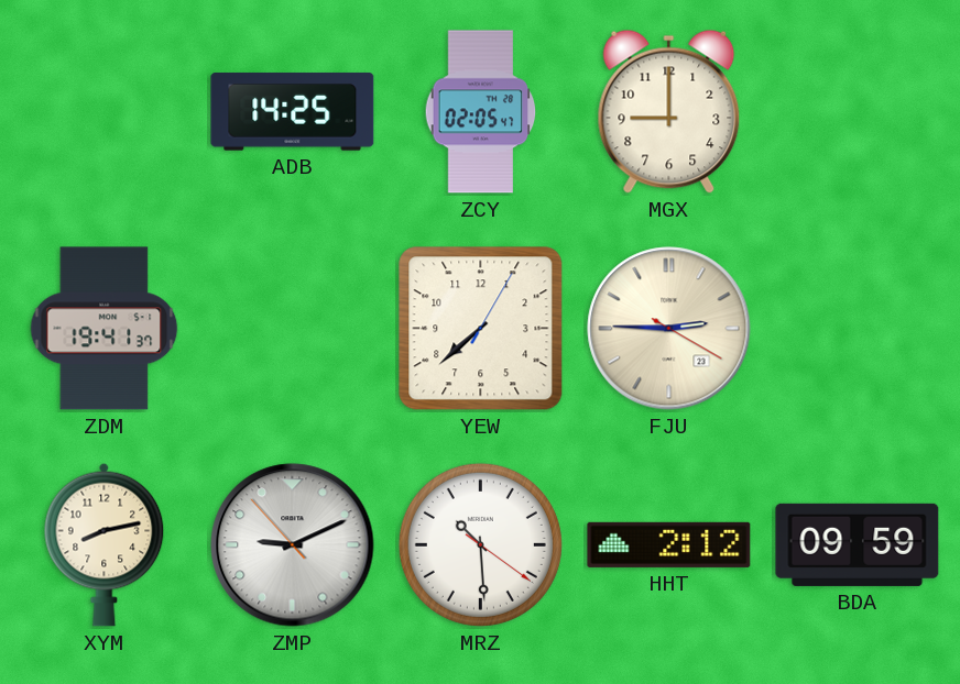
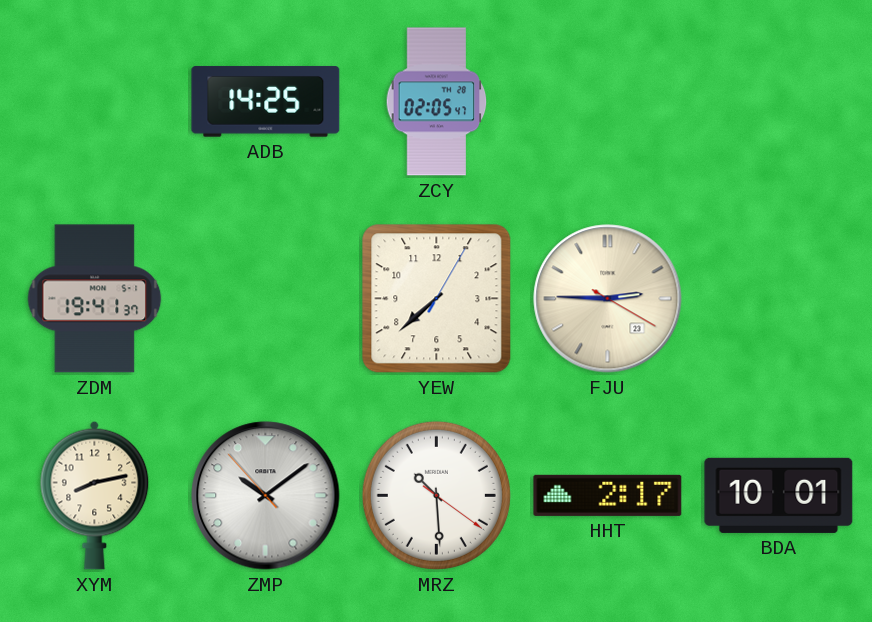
MGX: 9:00 -> none
ZMP: 9:10 -> 10:08
HHT: 2:12 -> 2:17
BDA: 09:59 -> 10:01
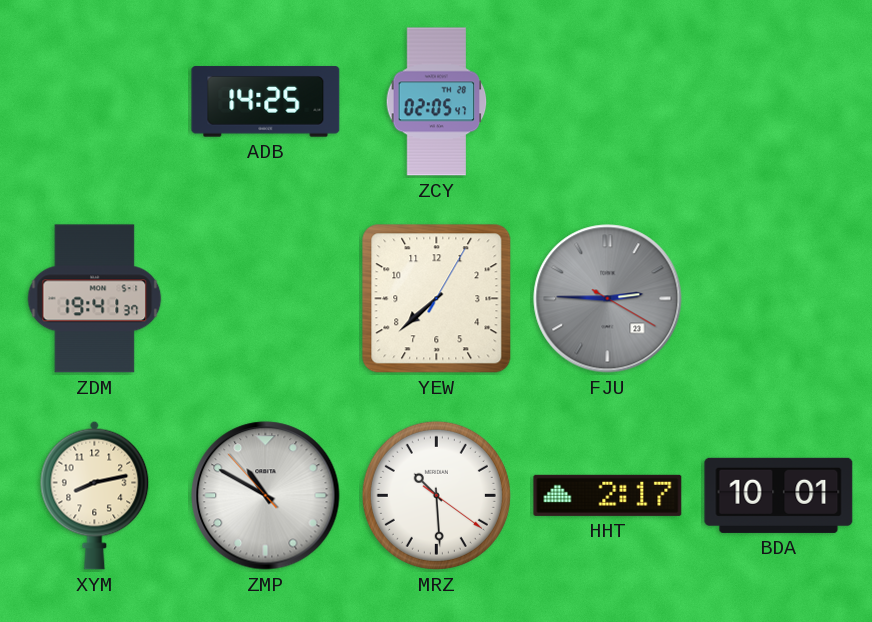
FJU dial: cream -> grey
ZMP: 10:08 -> 10:49
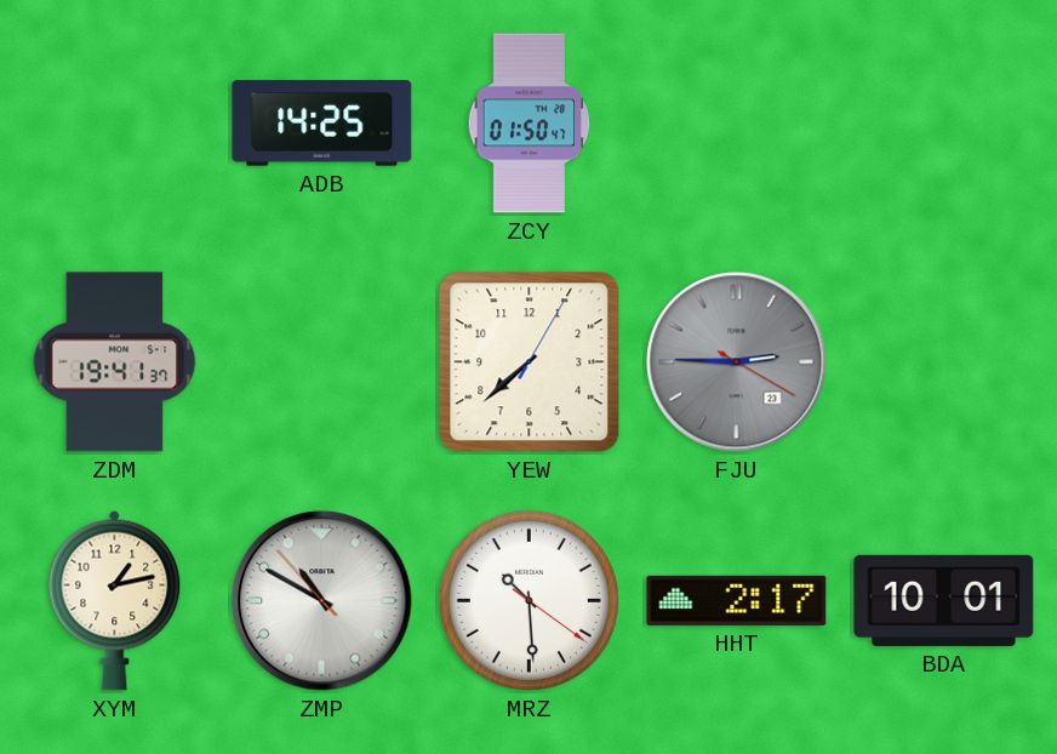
ZCY: 02:05 -> 01:50
XYM: 8:13 -> 1:13
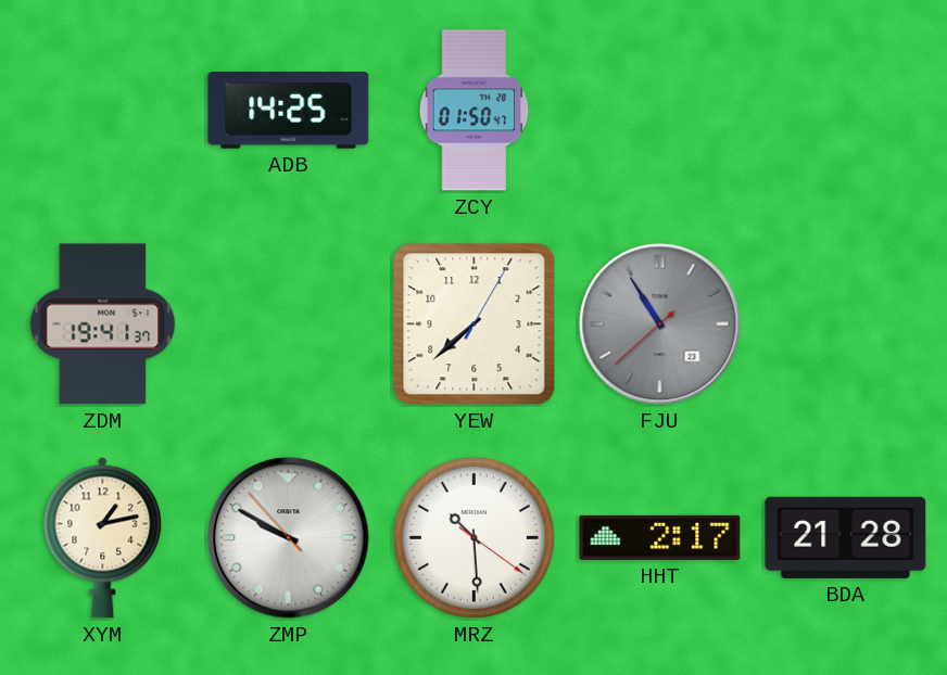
FJU: 2:45 -> 10:54
ZMP: 10:49 -> 9:49
BDA: 10:01 -> 21:28
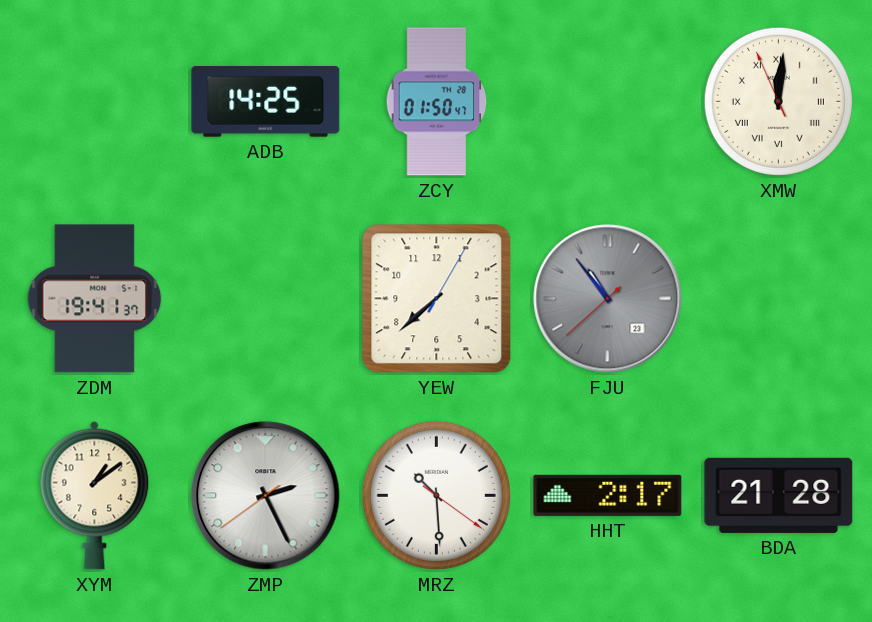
XMW: none -> 12:00
FJU: 10:54 -> 10:53
XYM: 1:13 -> 1:09
ZMP: 9:49 -> 2:25
